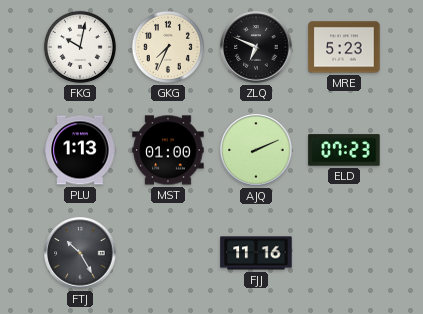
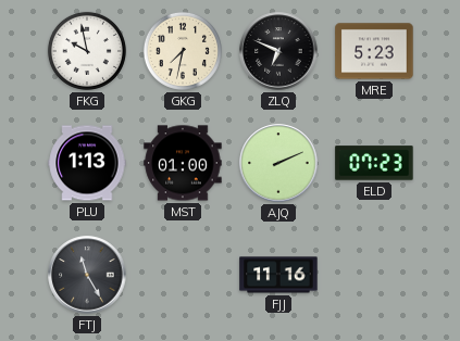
FKG: 10:02 -> 9:58
GKG: 7:34 -> 7:32
FTJ: 10:25 -> 11:25
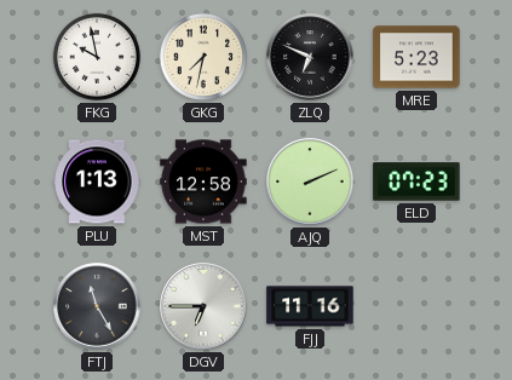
MST: 01:00 -> 12:58
DGV: none -> 6:45
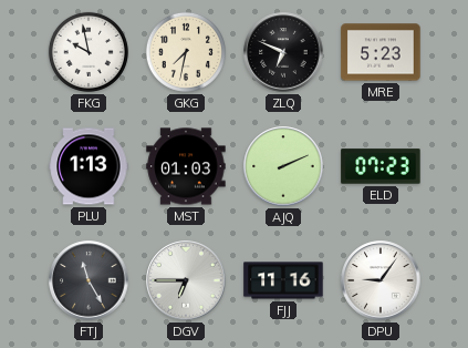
MST: 12:58 -> 01:03
DPU: none -> 9:06
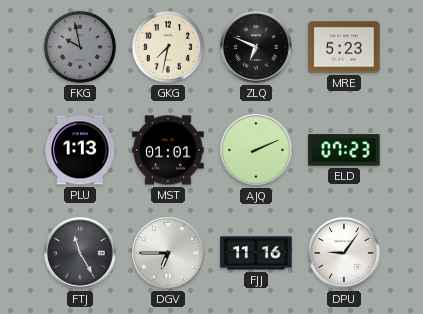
FKG dial: white -> grey
MST: 01:03 -> 01:01
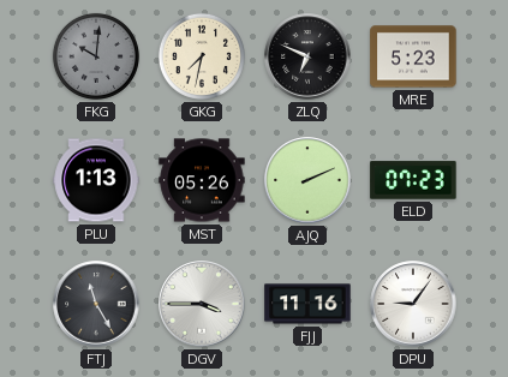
FKG: 9:58 -> 10:01
MST: 01:01 -> 05:26
DGV: 6:45 -> 3:45
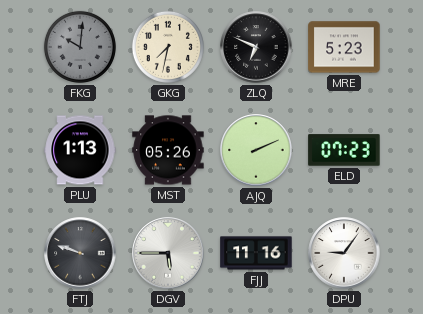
FTJ: 11:25 -> 9:48
DGV: 3:45 -> 5:45
